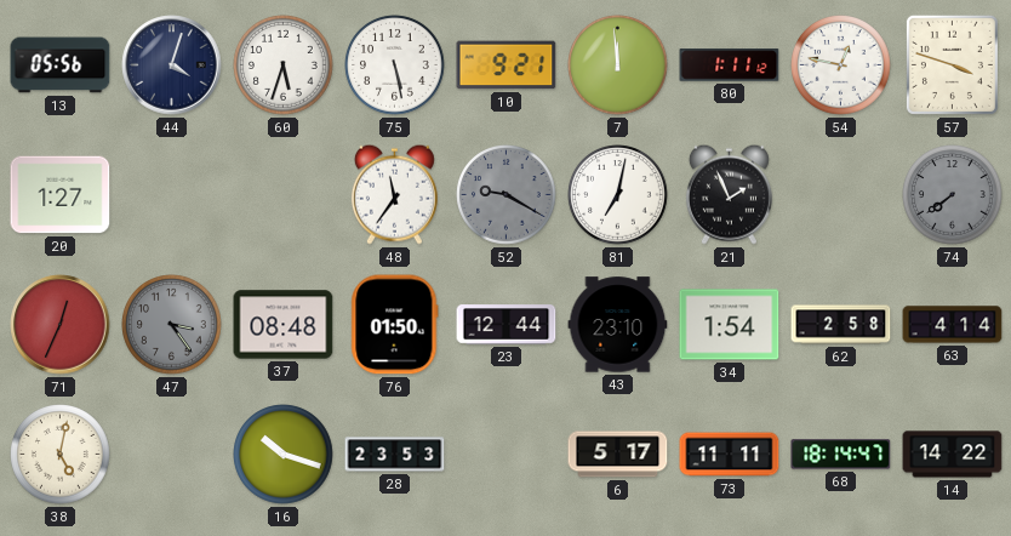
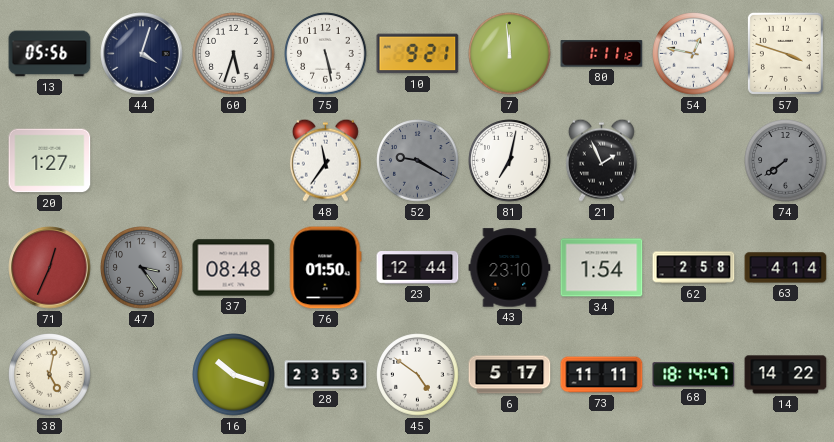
45: none -> 4:51
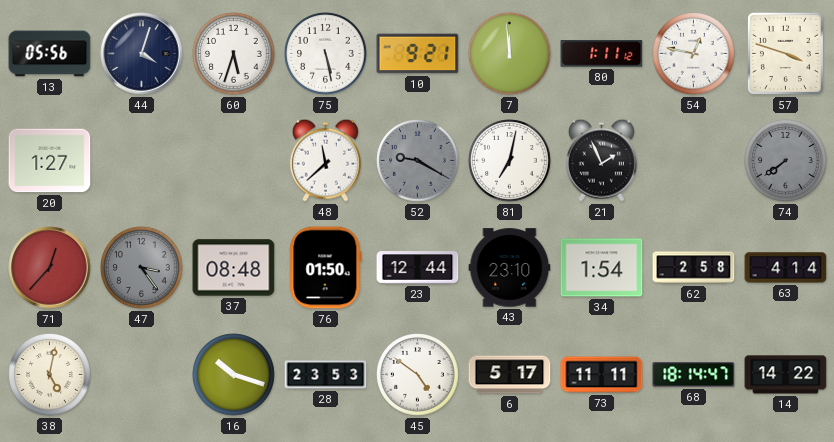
48: 11:36 -> 11:38
71: 12:34 -> 12:37
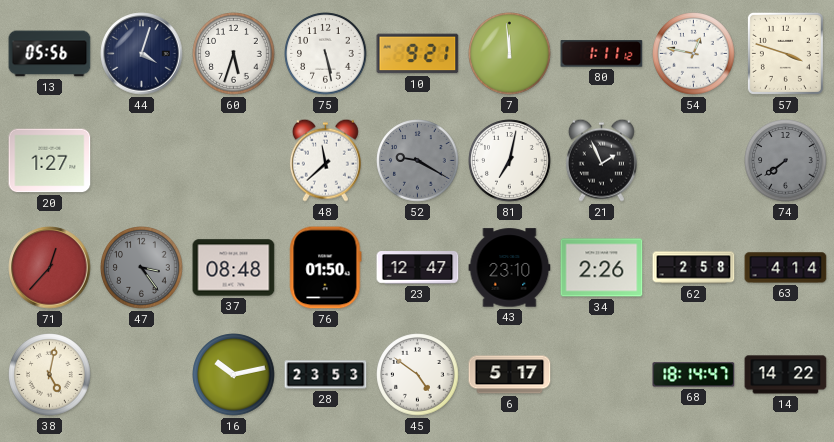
23: 12:44 -> 12:47
34: 1:54 -> 2:26
16: 10:18 -> 10:13
73: 11:11 -> none
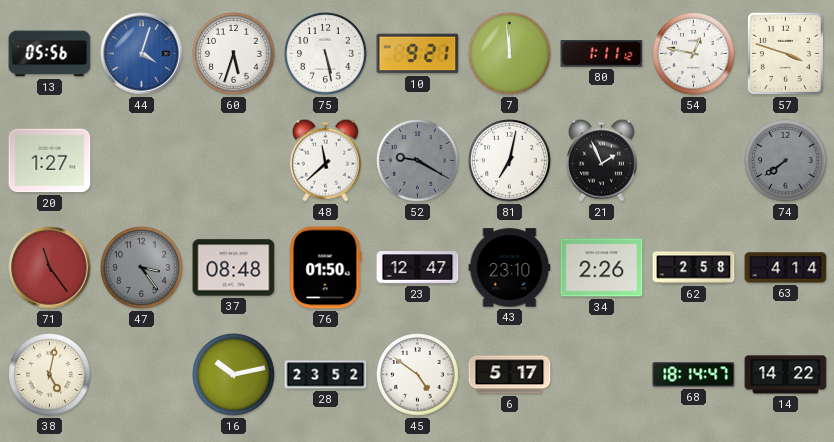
44 dial: navy -> blue
71: 12:37 -> 11:24
28: 23:53 -> 23:52
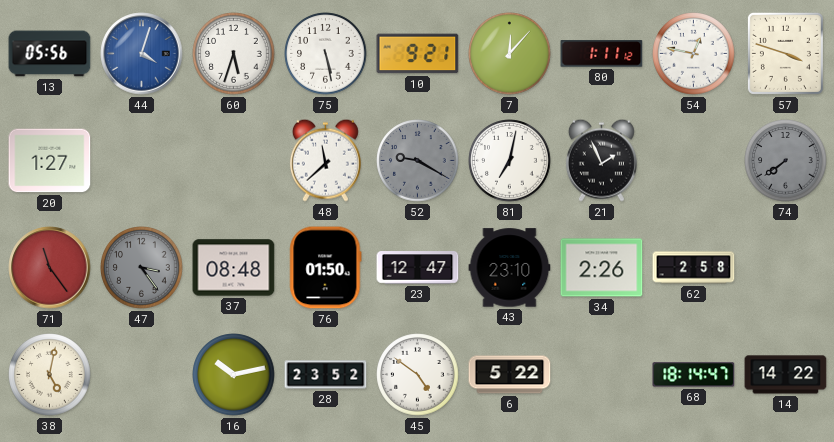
7: 11:59 -> 12:07
63: 4:14 -> none
6: 5:17 -> 5:22
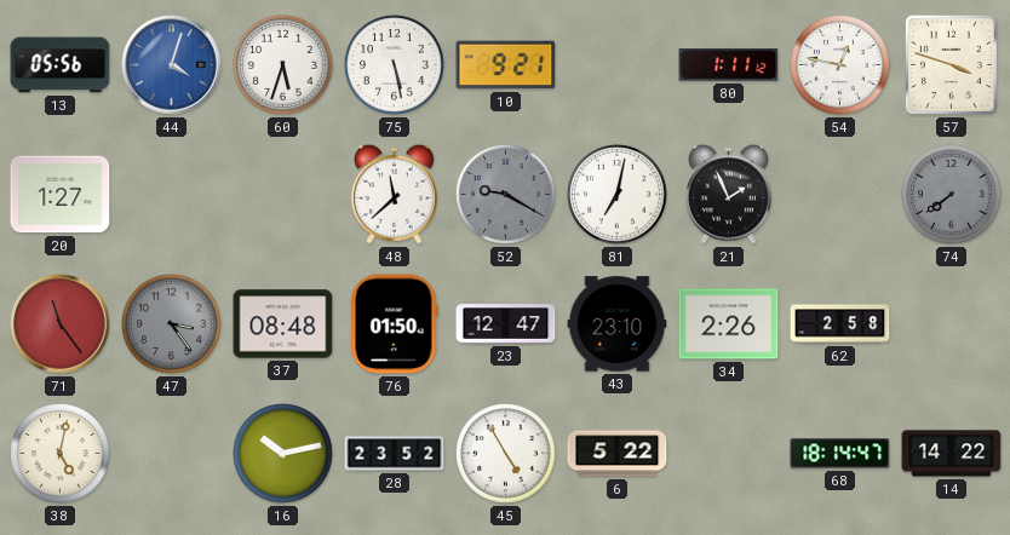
7: 12:07 -> none
45: 4:51 -> 4:55
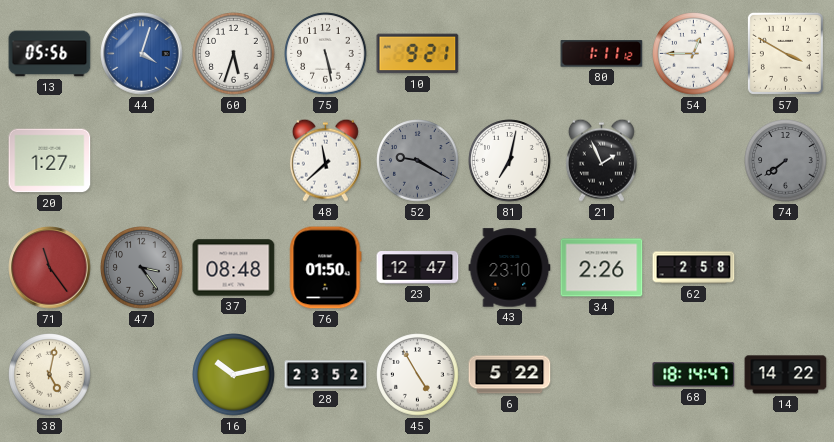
54: 12:47 -> 12:45
57: 3:48 -> 3:50
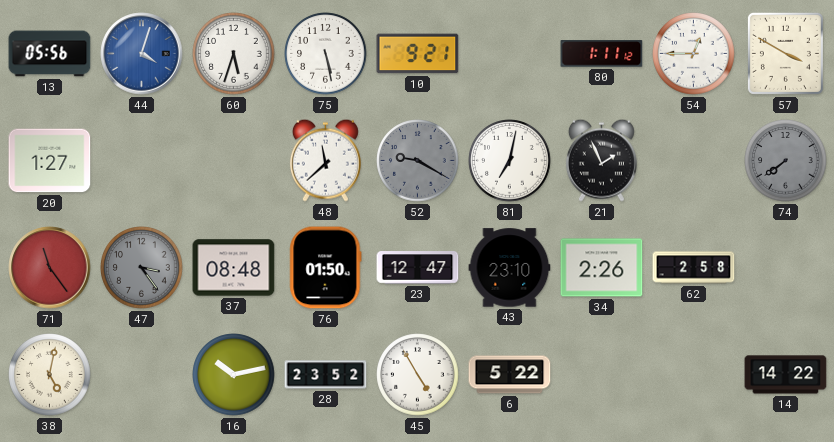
68: 18:14 -> none
